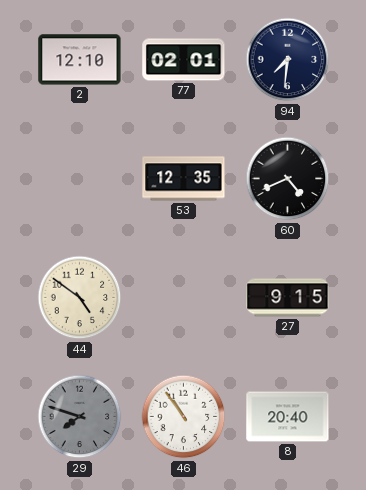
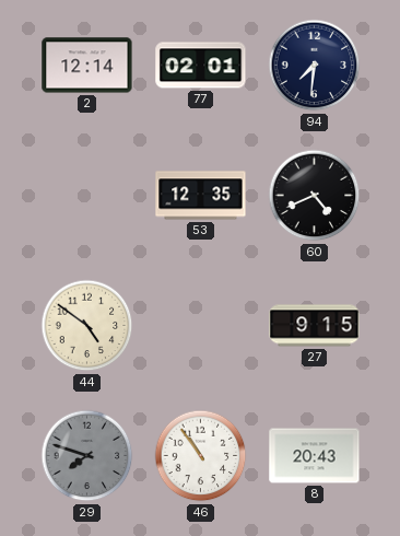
2: 12:10 -> 12:14
8: 20:40 -> 20:43
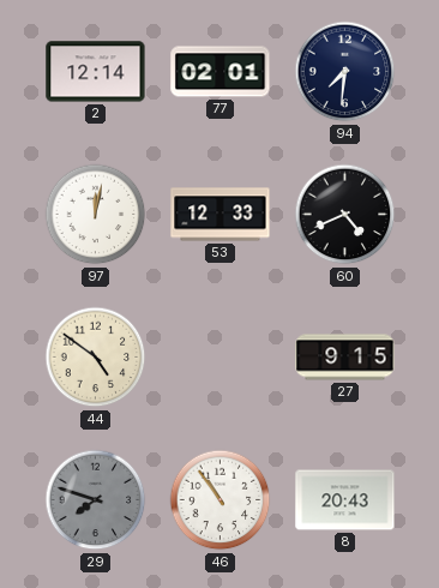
97: none -> 12:02
53: 12:35 -> 12:33
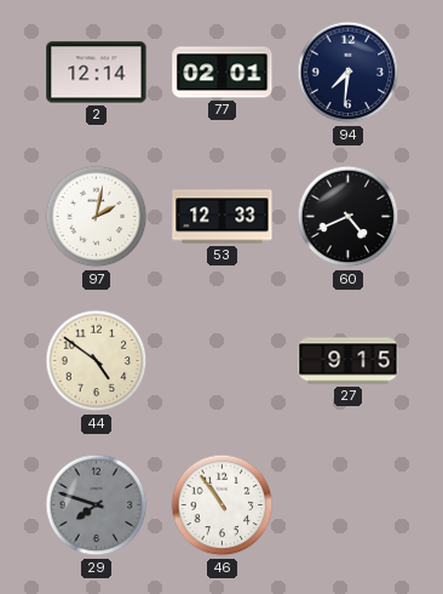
97: 12:02 -> 2:02
8: 20:43 -> none
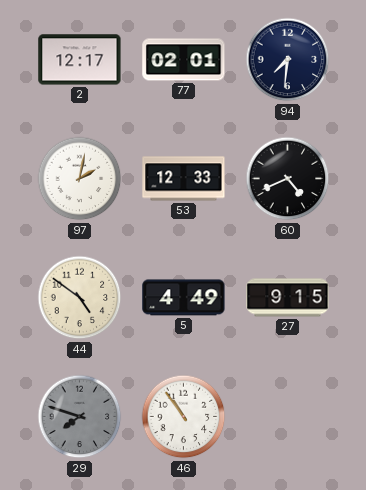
2: 12:14 -> 12:17
5: none -> 4:49
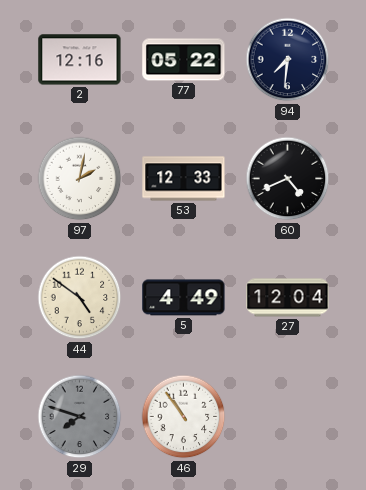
2: 12:17 -> 12:16
77: 02:01 -> 05:22
27: 9:15 -> 12:04
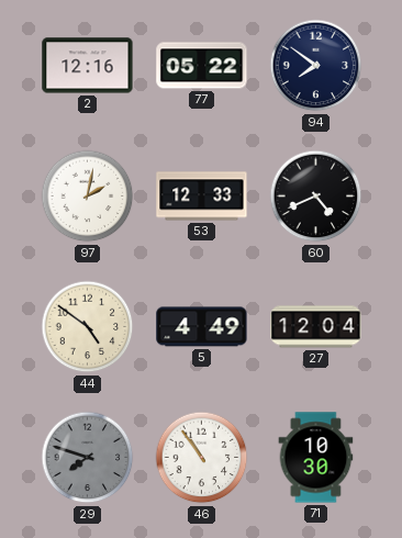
94: 7:31 -> 7:51
71: none -> 10:30
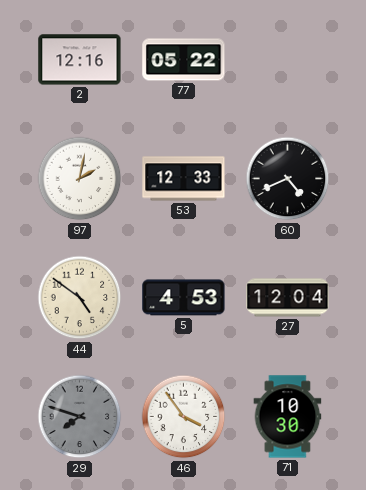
94: 7:51 -> none
5: 4:49 -> 4:53
46: 10:54 -> 3:54
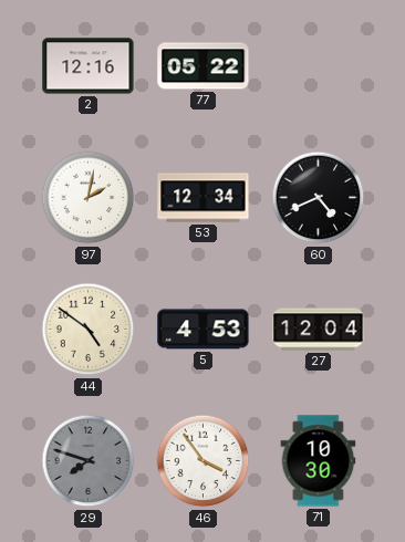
53: 12:33 -> 12:34
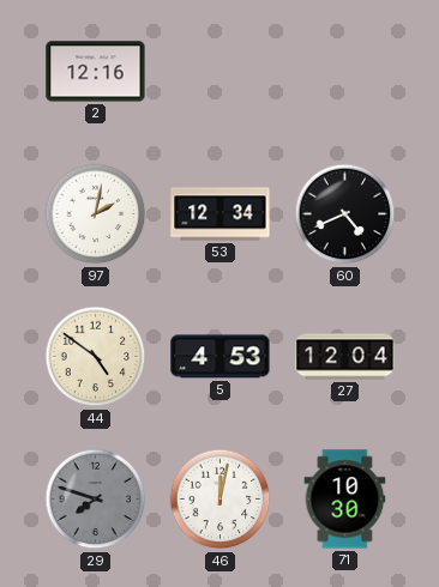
77: 05:22 -> none
46: 3:54 -> 12:02
